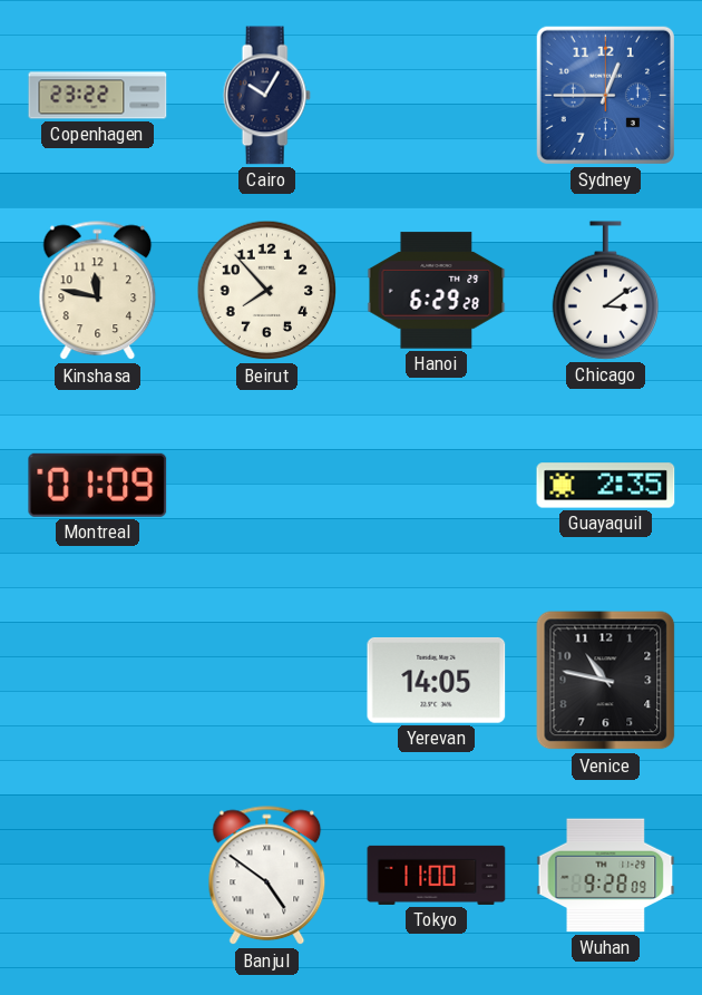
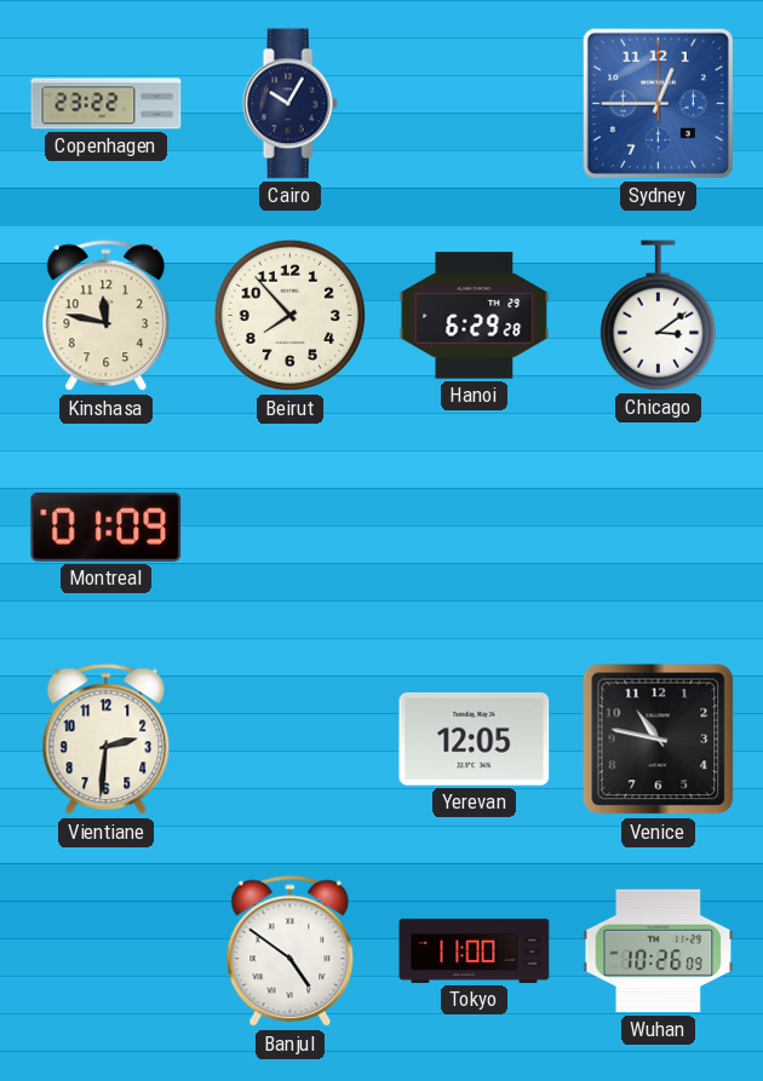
Guayaquil: 2:35 -> none
Vientiane: none -> 2:31
Yerevan: 14:05 -> 12:05
Wuhan: 9:28 -> 10:26
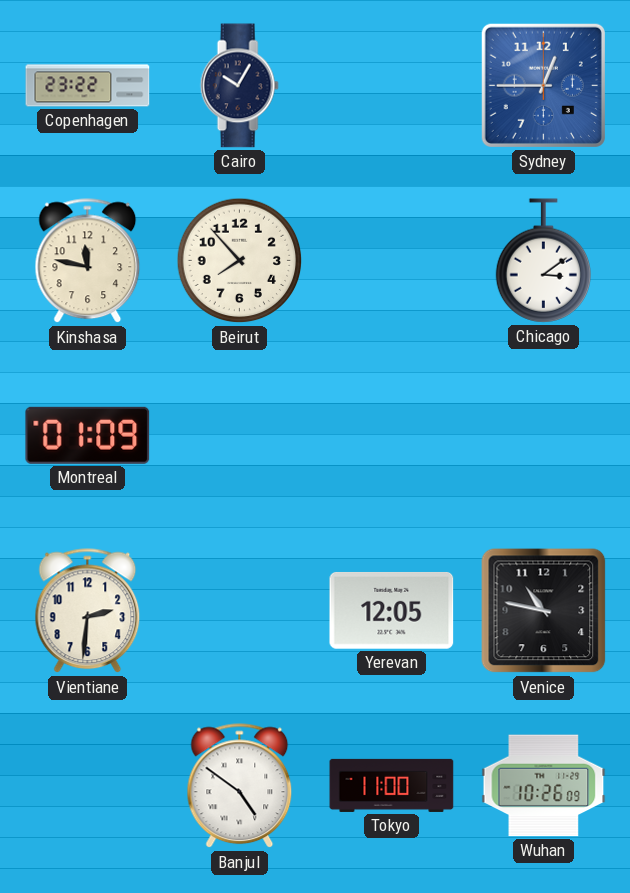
Hanoi: 6:29 -> none
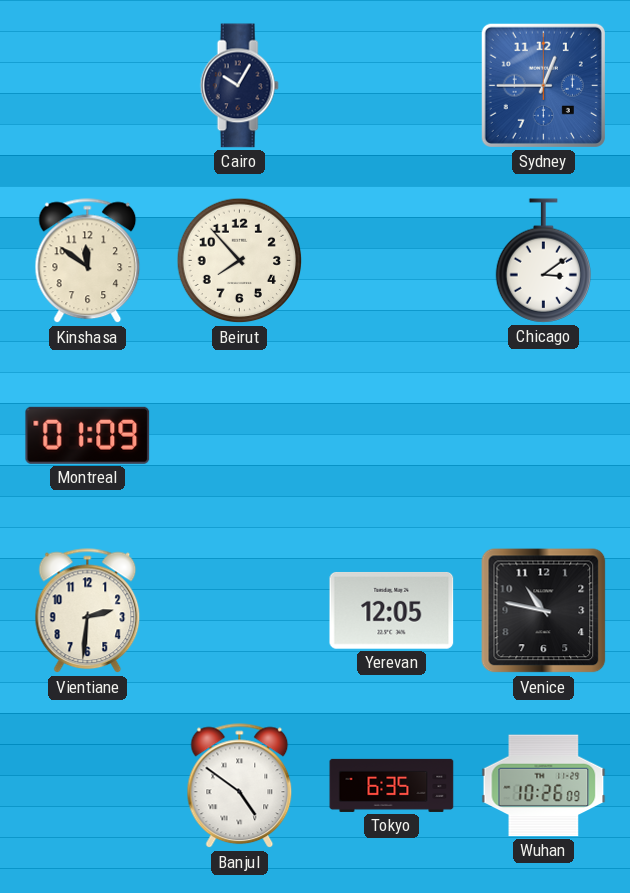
Copenhagen: 23:22 -> none
Kinshasa: 11:47 -> 11:51
Tokyo: 11:00 -> 6:35
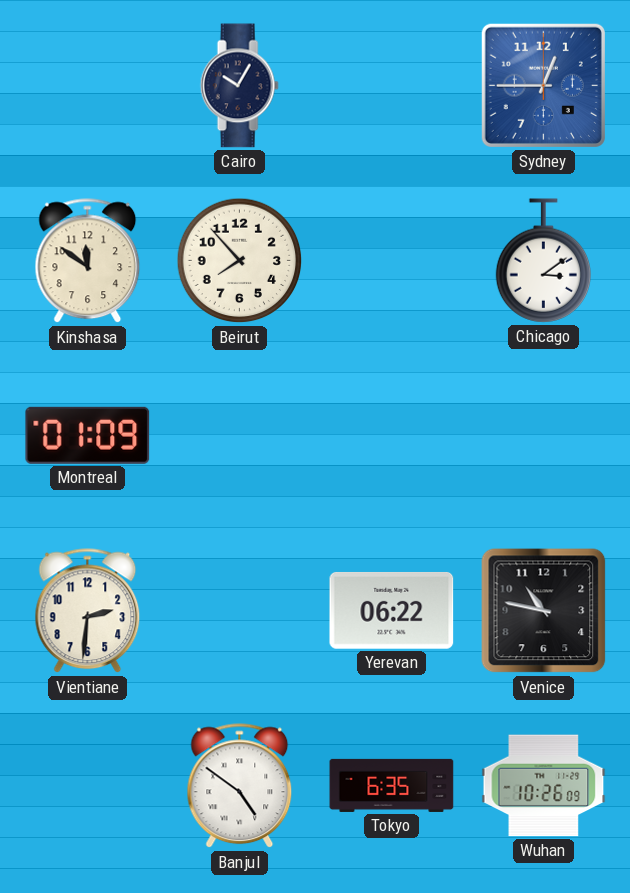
Yerevan: 12:05 -> 06:22
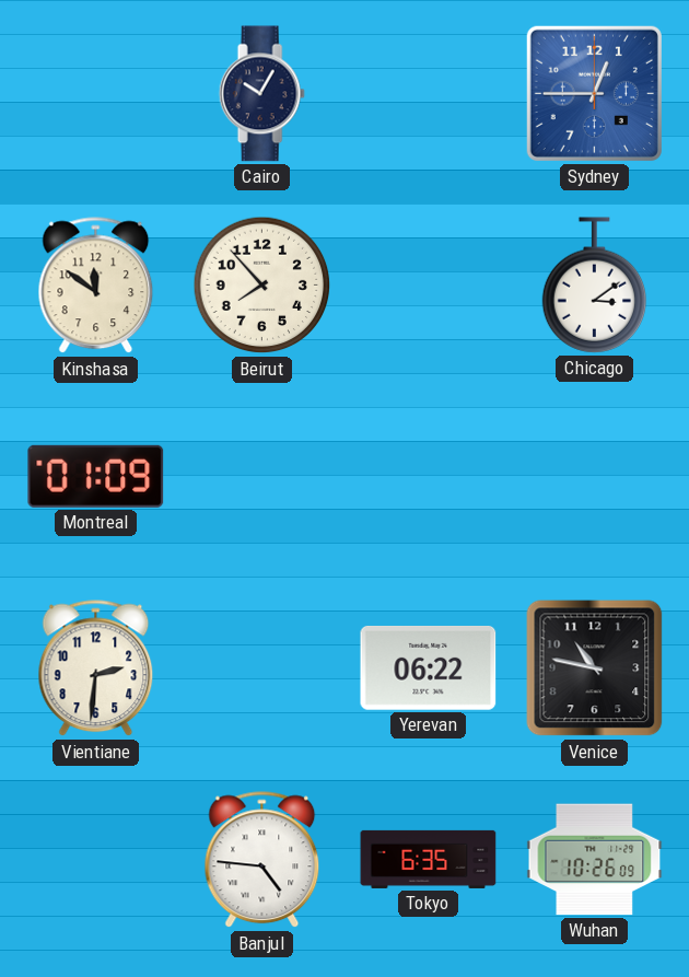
Banjul: 4:51 -> 4:46
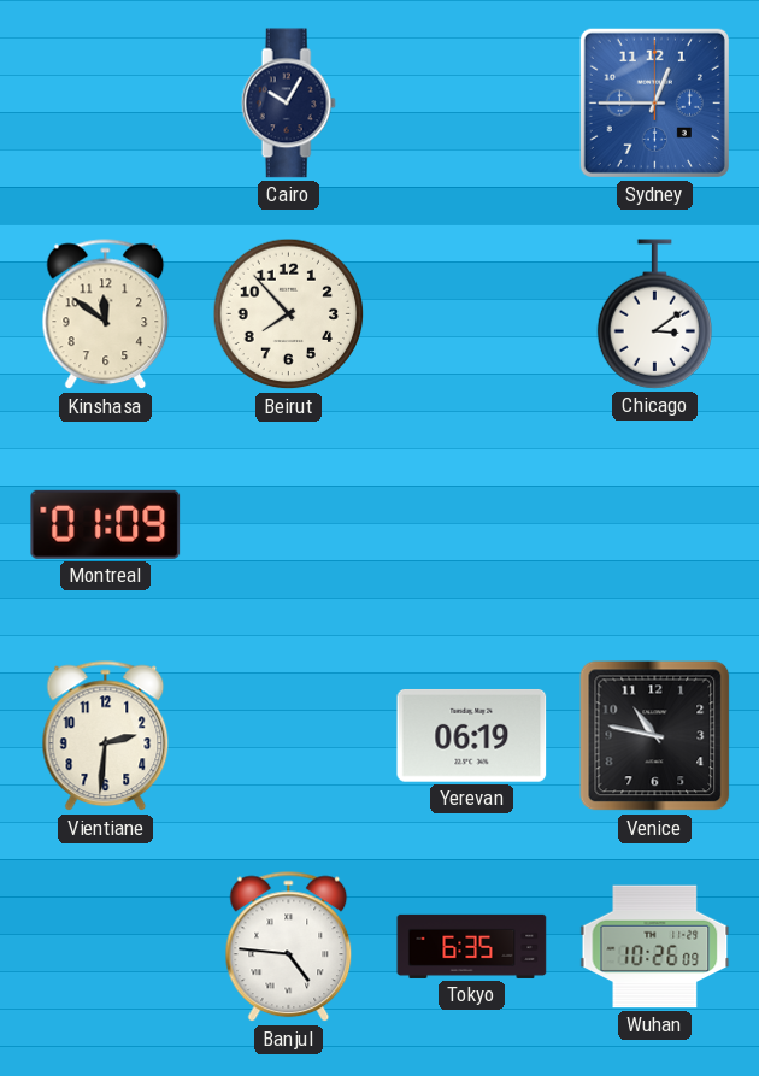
Yerevan: 06:22 -> 06:19
